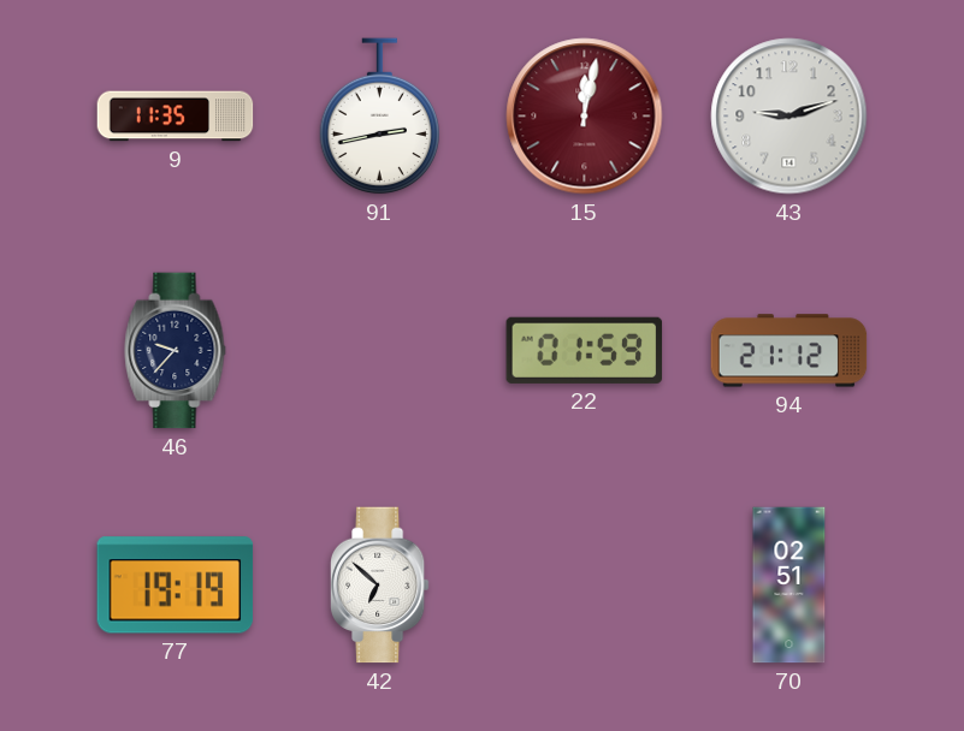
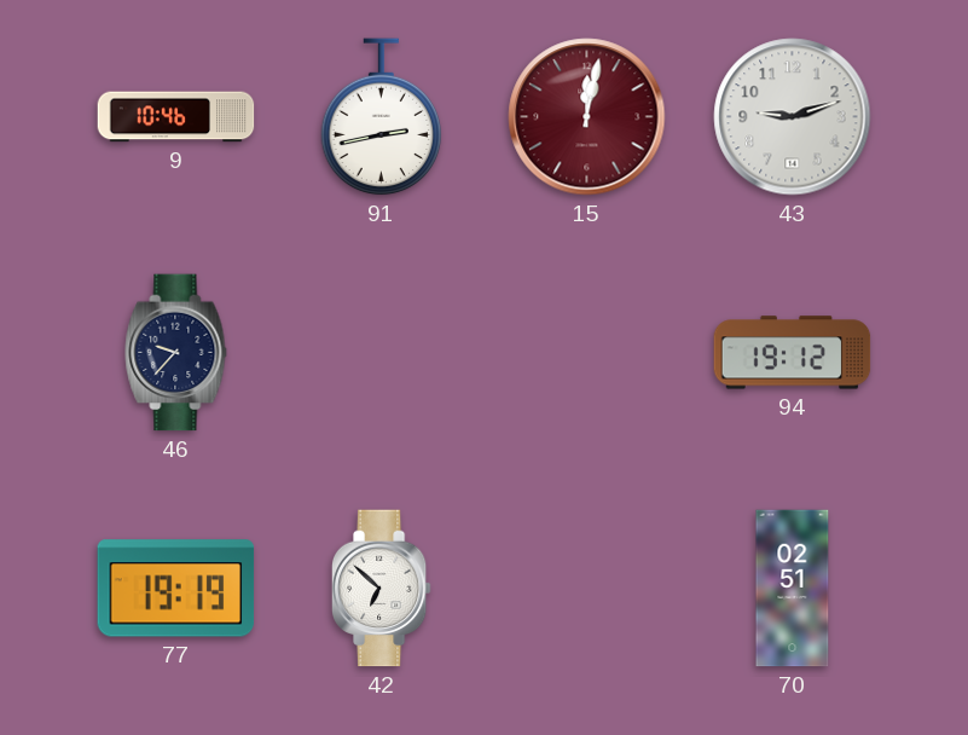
9: 11:35 -> 10:46
22: 01:59 -> none
94: 21:12 -> 19:12
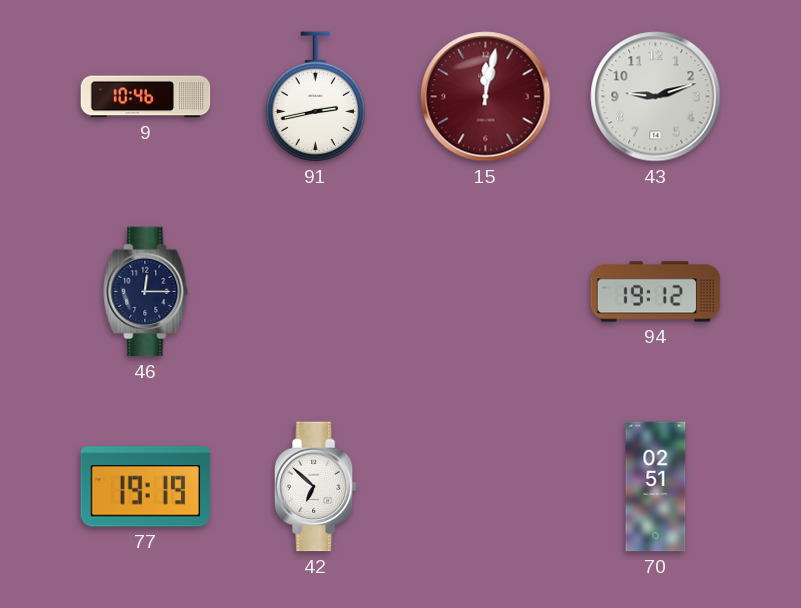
46: 9:37 -> 12:15
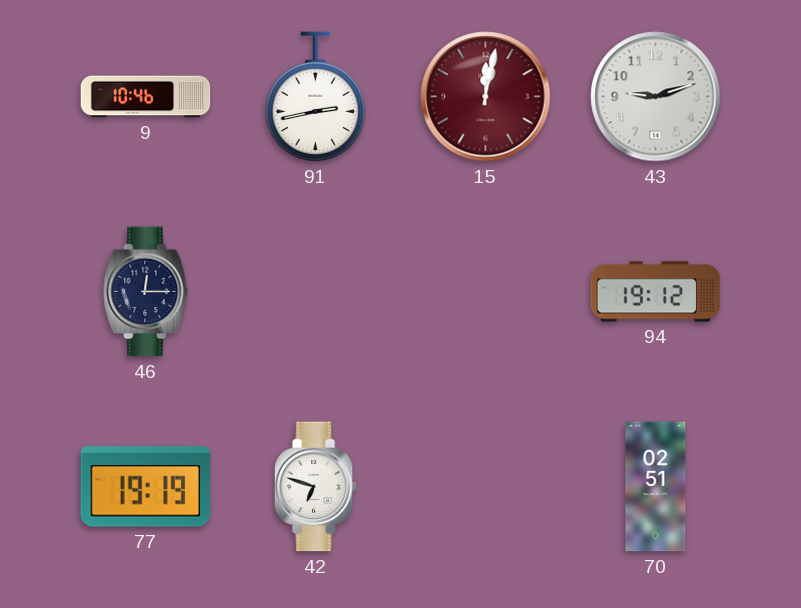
42: 6:52 -> 6:48
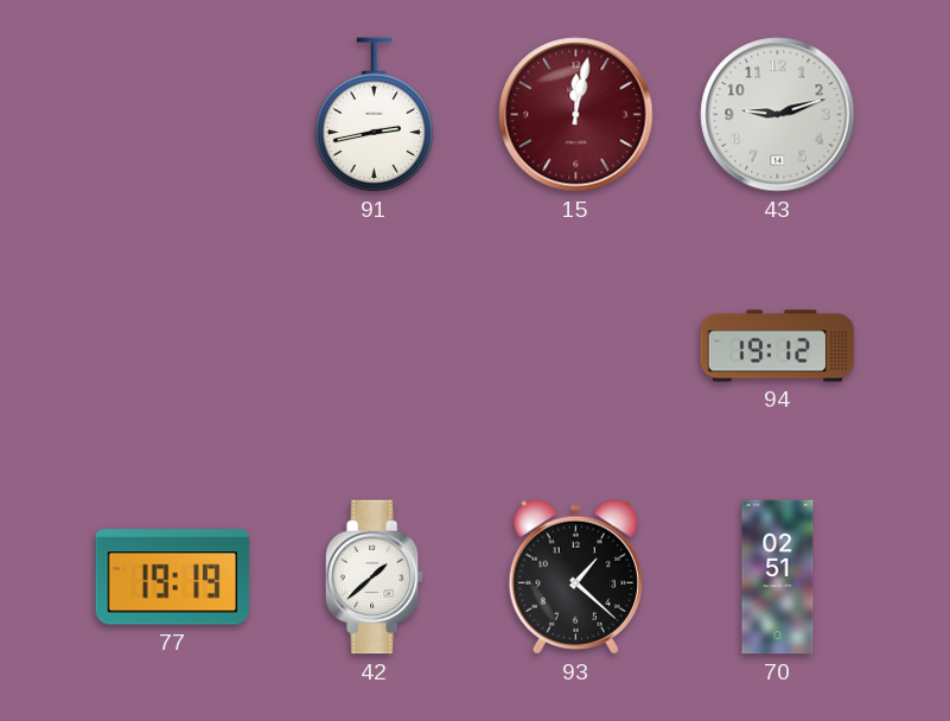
9: 10:46 -> none
46: 12:15 -> none
42: 6:48 -> 1:38
93: none -> 1:22
